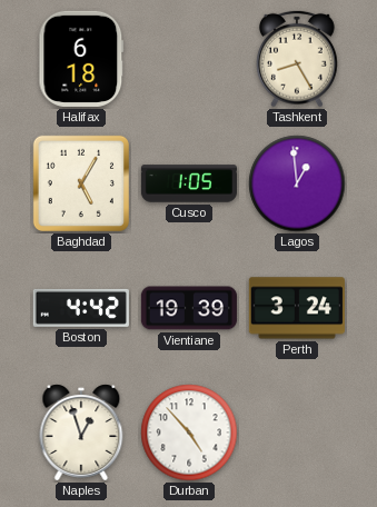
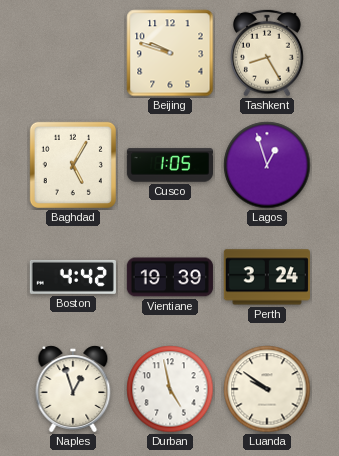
Halifax: 6:18 -> none
Beijing: none -> 9:48
Lagos: 12:59 -> 12:57
Durban: 4:53 -> 4:58
Luanda: none -> 9:51
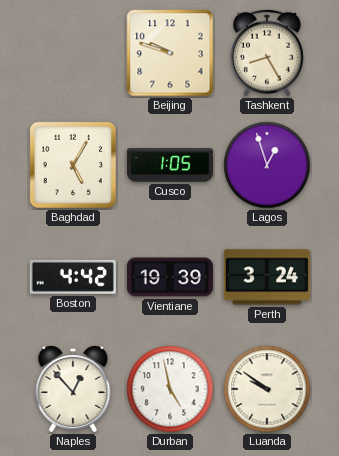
Naples: 12:57 -> 12:53
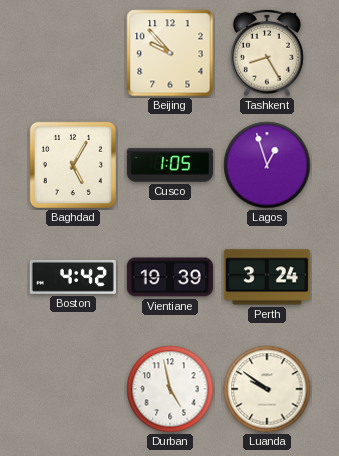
Beijing: 9:48 -> 9:53
Naples: 12:53 -> none
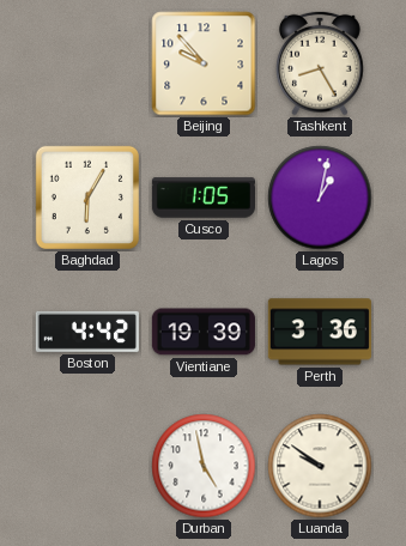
Baghdad: 5:05 -> 6:05
Lagos: 12:57 -> 1:02
Perth: 3:24 -> 3:36
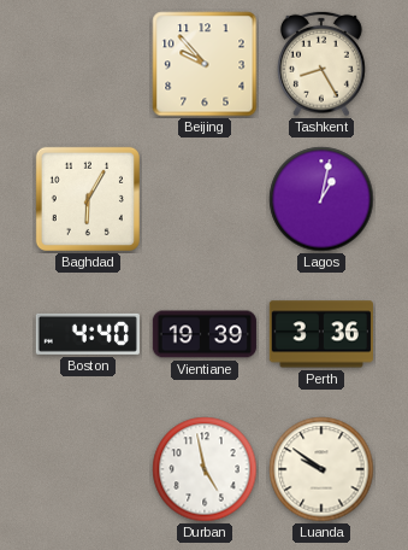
Cusco: 1:05 -> none
Boston: 4:42 -> 4:40
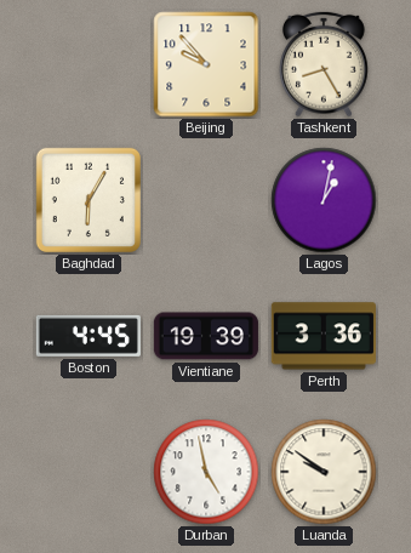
Boston: 4:40 -> 4:45
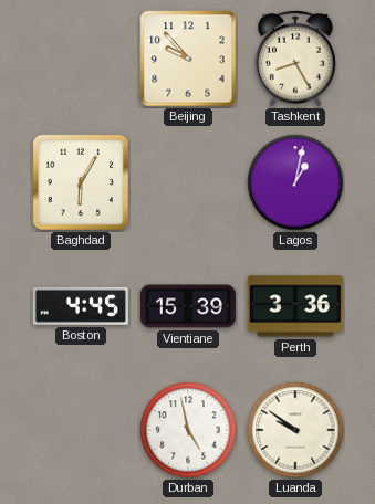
Vientiane: 19:39 -> 15:39
